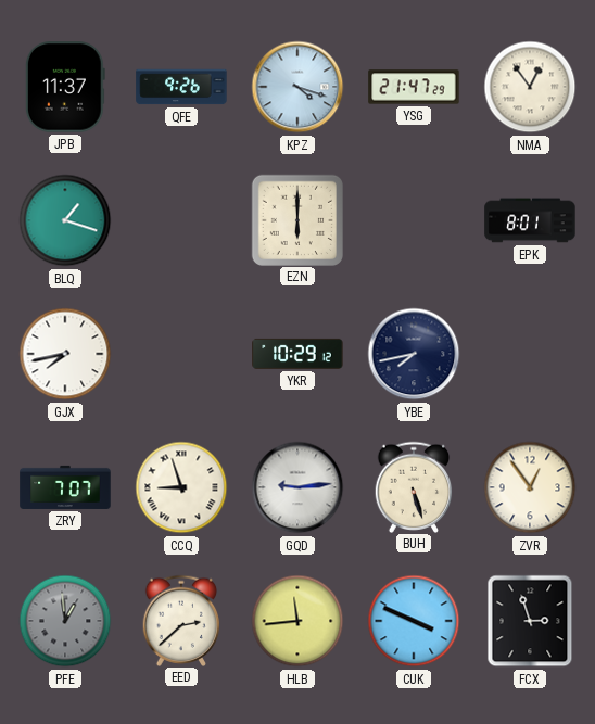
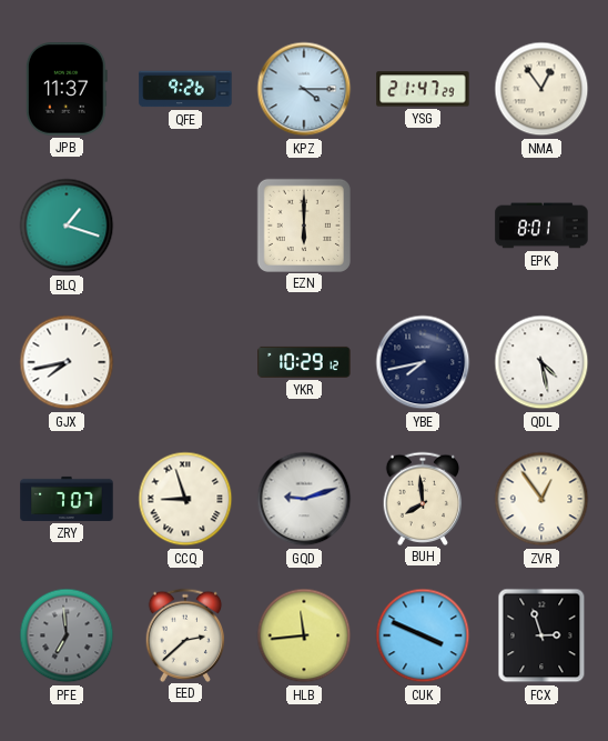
KPZ: 4:18 -> 4:15
QDL: none -> 4:28
GQD: 9:14 -> 9:12
BUH: 5:27 -> 7:59
PFE: 12:59 -> 6:59
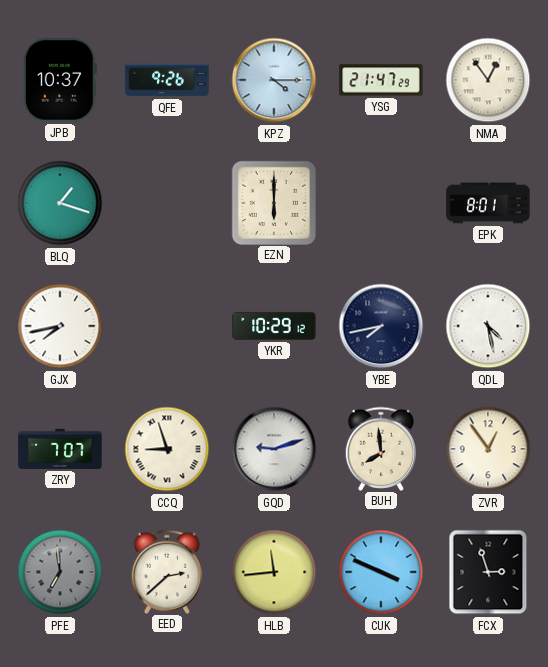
JPB: 11:37 -> 10:37
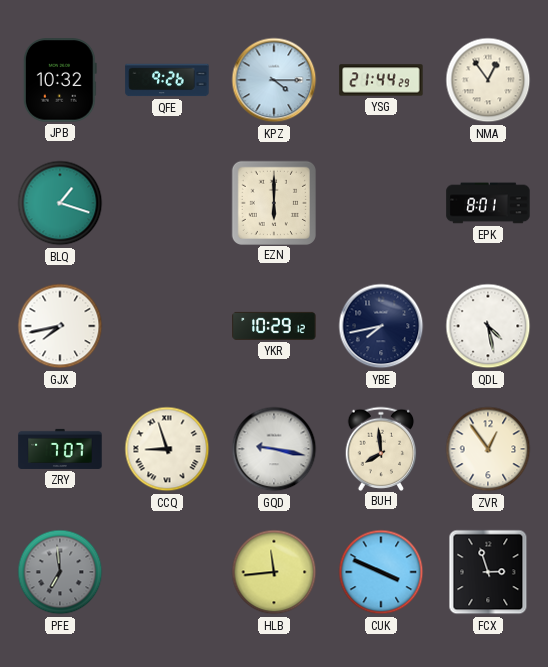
JPB: 10:37 -> 10:32
YSG: 21:47 -> 21:44
GQD: 9:12 -> 9:17
EED: 2:38 -> none
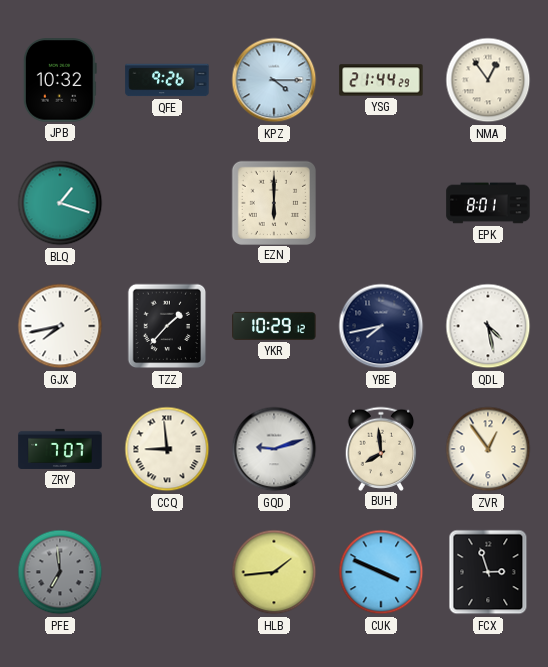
TZZ: none -> 1:37
CCQ: 8:57 -> 8:59
GQD: 9:17 -> 9:12
HLB: 11:44 -> 1:44
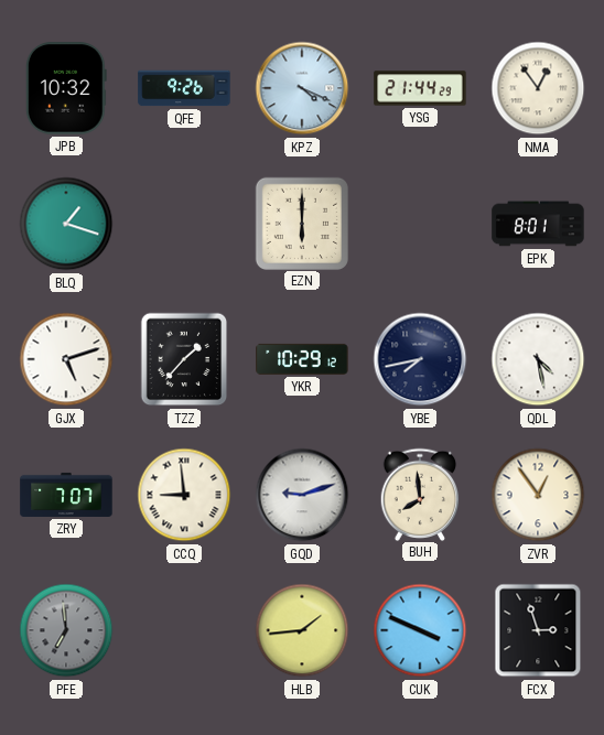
KPZ: 4:15 -> 4:19
GJX: 7:43 -> 5:12
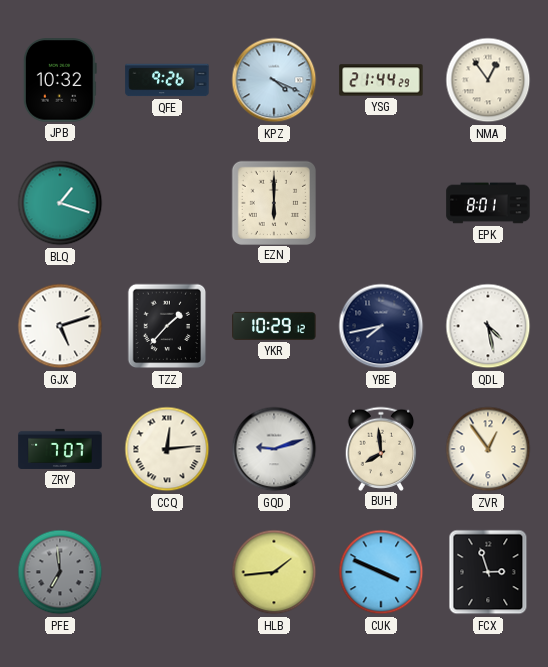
CCQ: 8:59 -> 12:14
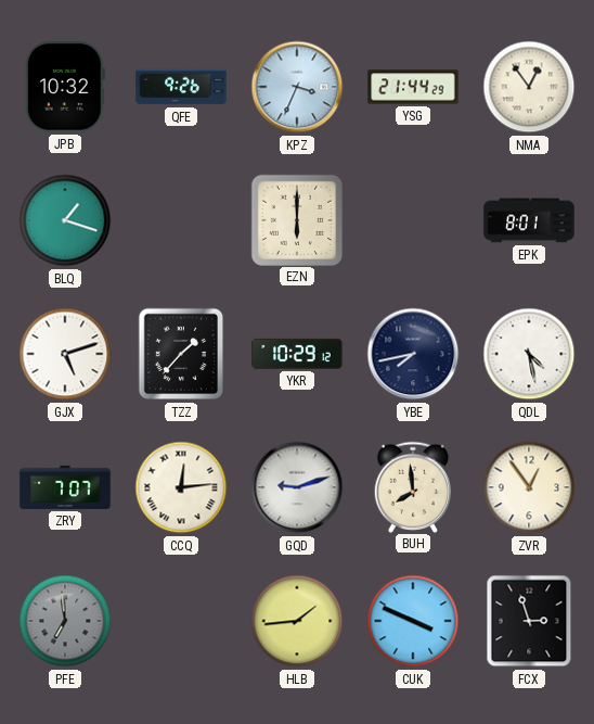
KPZ: 4:19 -> 3:34
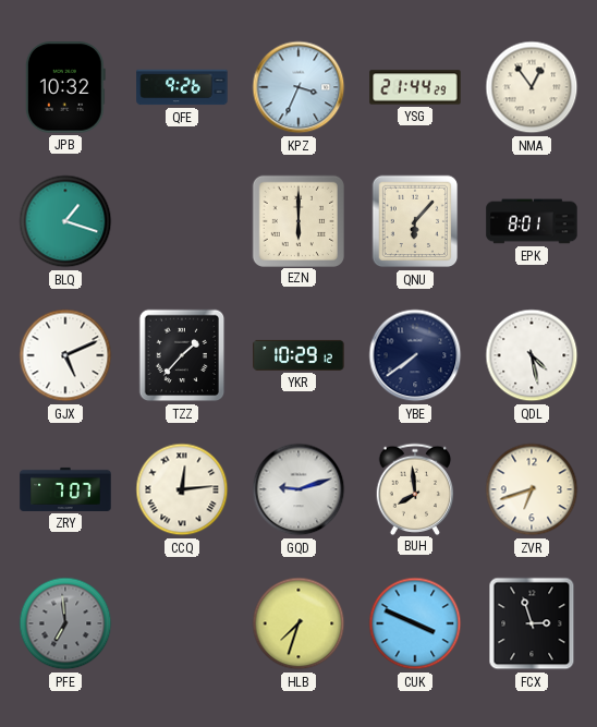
QNU: none -> 6:07
GJX: 5:12 -> 5:11
YBE: 7:43 -> 7:39
ZVR: 12:54 -> 6:42
HLB: 1:44 -> 7:33
